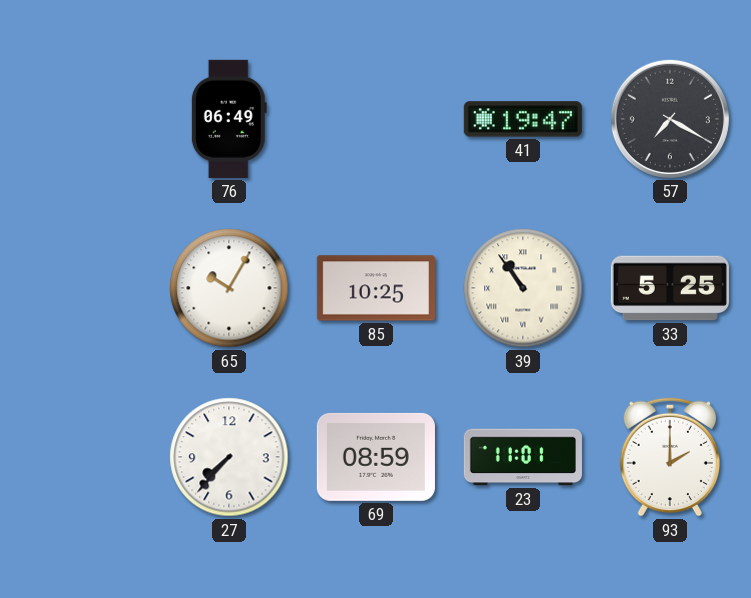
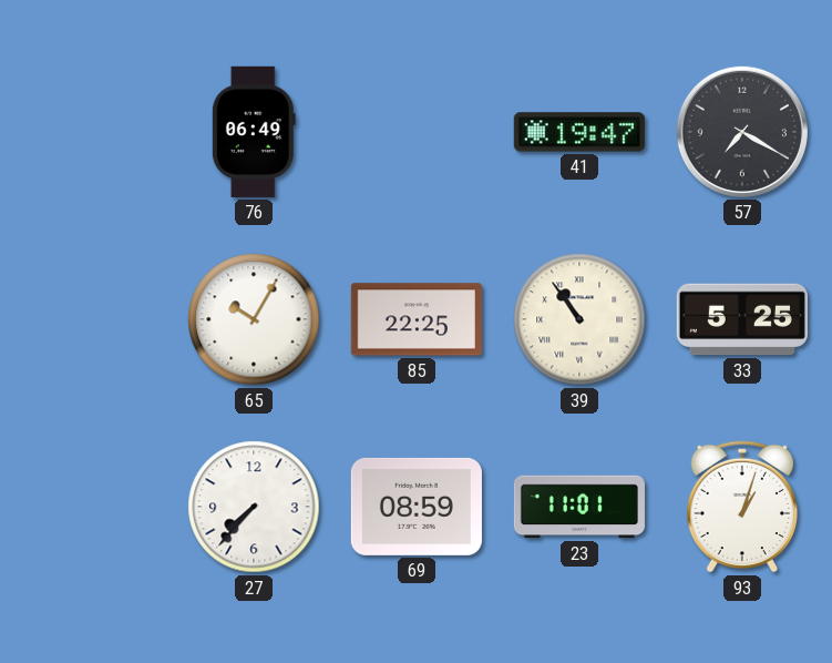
85: 10:25 -> 22:25
93: 2:00 -> 1:03
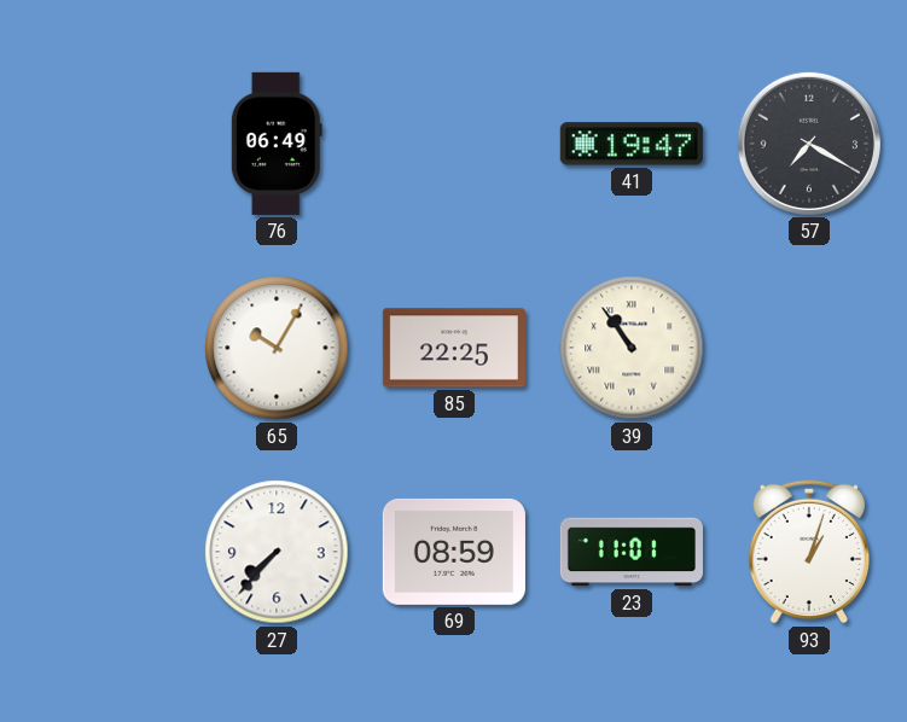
33: 5:25 -> none
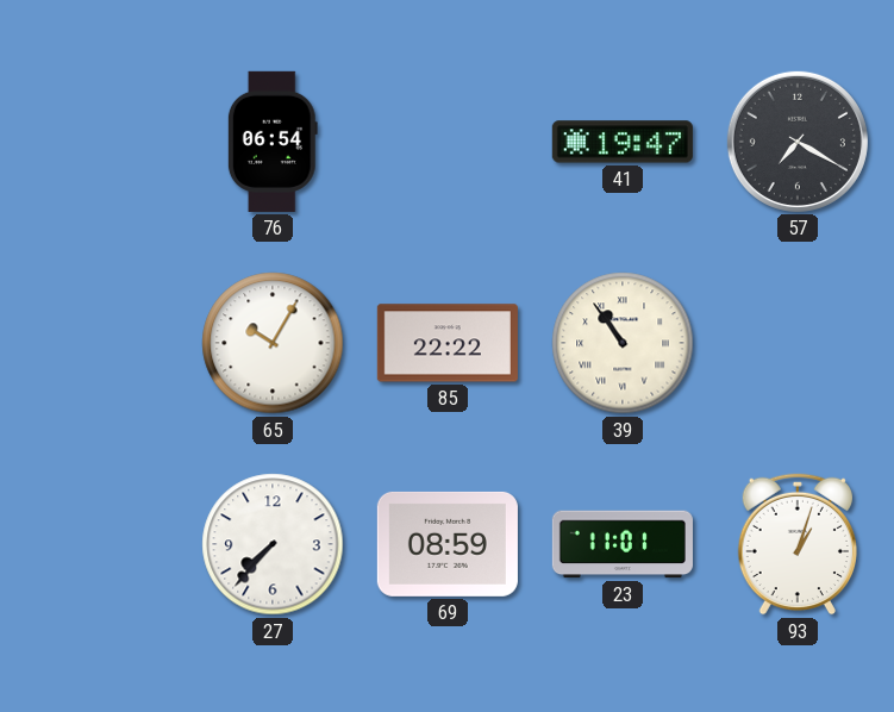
76: 06:49 -> 06:54
85: 22:25 -> 22:22
